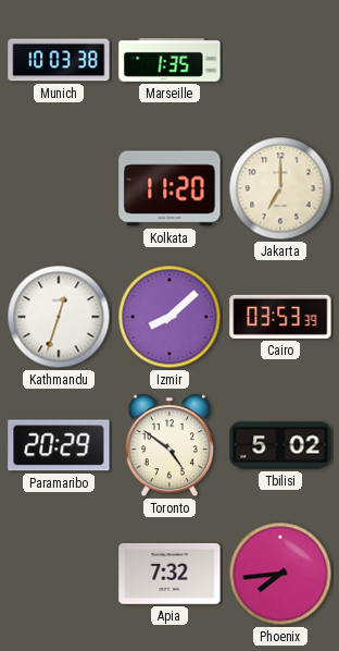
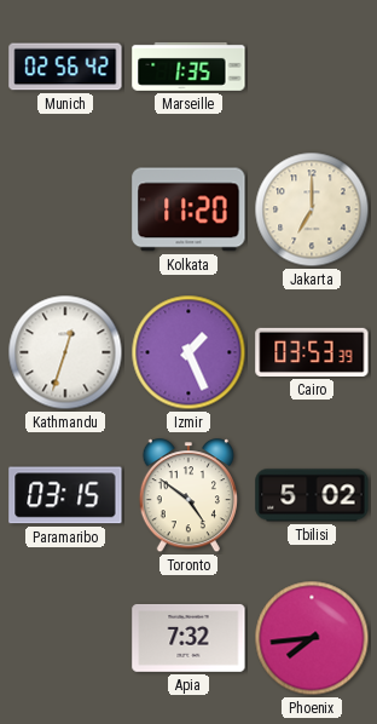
Munich: 10:03 -> 02:56
Izmir: 8:08 -> 1:26
Paramaribo: 20:29 -> 03:15
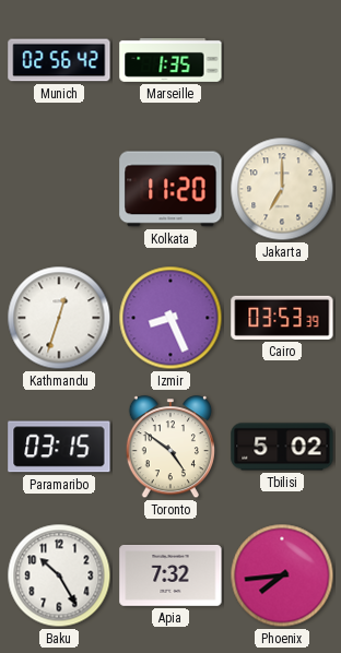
Izmir: 1:26 -> 8:26
Baku: none -> 10:25
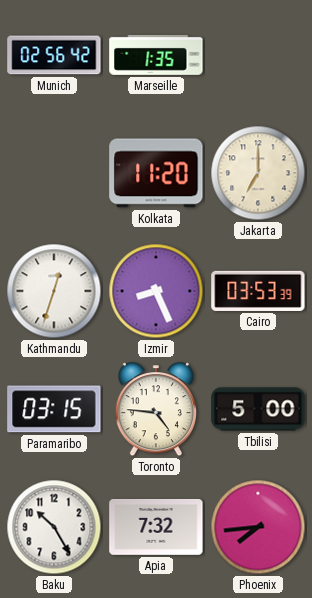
Toronto: 4:51 -> 4:46
Tbilisi: 5:02 -> 5:00
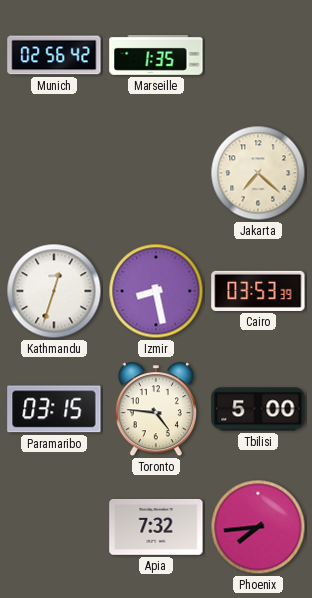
Kolkata: 11:20 -> none
Jakarta: 7:00 -> 7:22
Izmir: 8:26 -> 8:28
Baku: 10:25 -> none
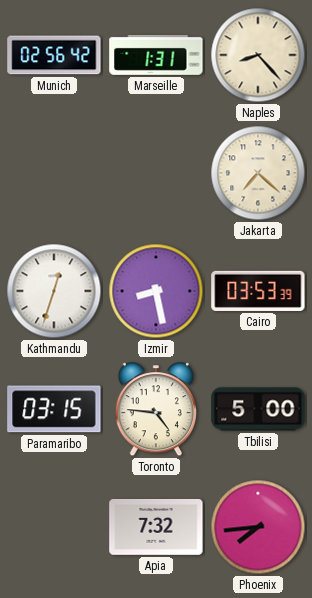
Marseille: 1:35 -> 1:31
Naples: none -> 8:23
